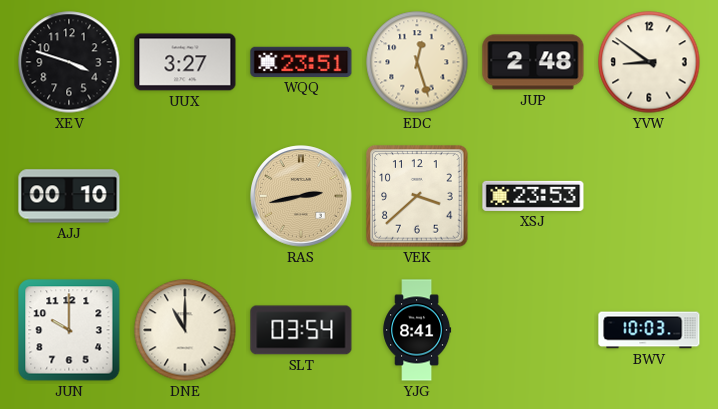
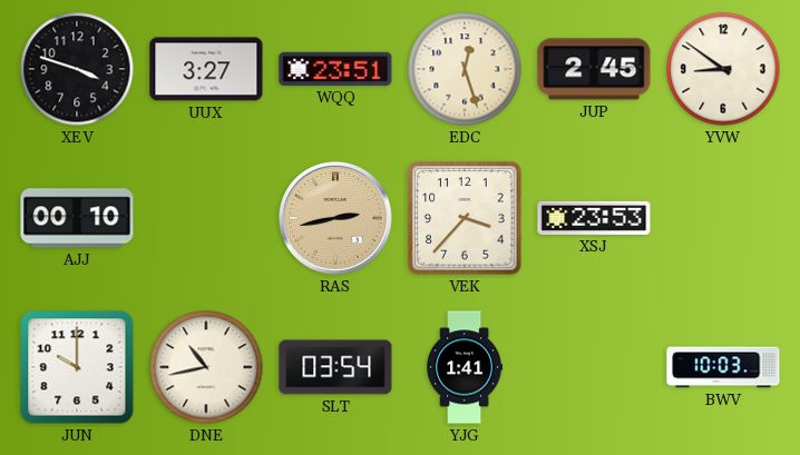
JUP: 2:48 -> 2:45
VEK: 3:38 -> 3:37
DNE: 11:00 -> 10:43
YJG: 8:41 -> 1:41
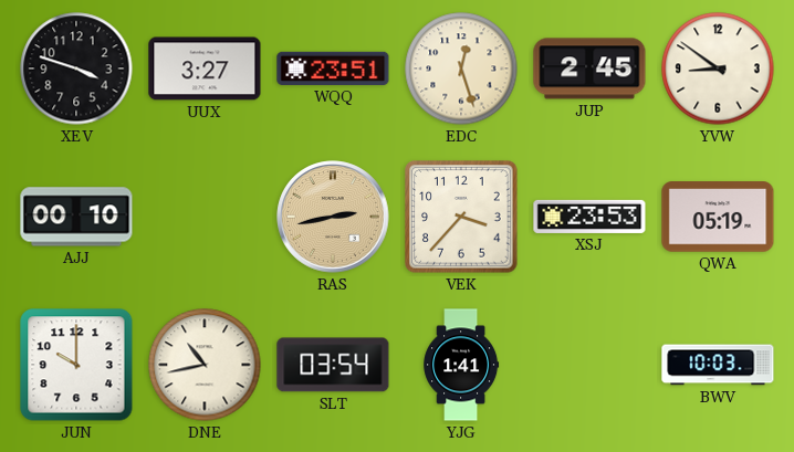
QWA: none -> 05:19
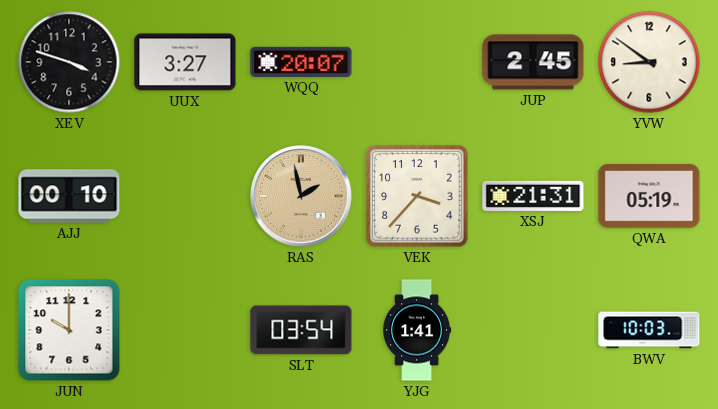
WQQ: 23:51 -> 20:07
EDC: 12:27 -> none
RAS: 2:43 -> 1:58
XSJ: 23:53 -> 21:31
DNE: 10:43 -> none
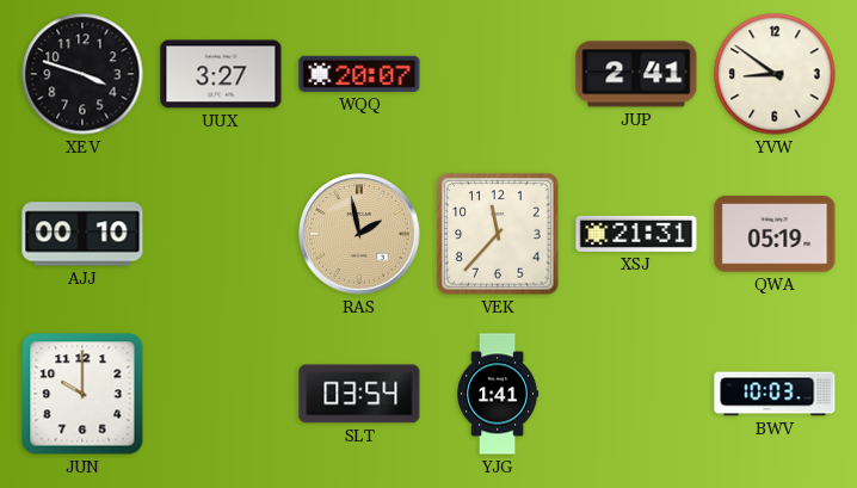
JUP: 2:45 -> 2:41
VEK: 3:37 -> 11:37
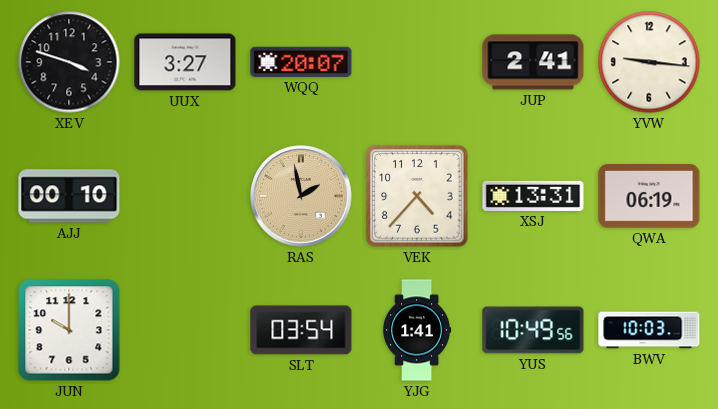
YVW: 8:51 -> 9:16
VEK: 11:37 -> 4:37
XSJ: 21:31 -> 13:31
QWA: 05:19 -> 06:19
YUS: none -> 10:49
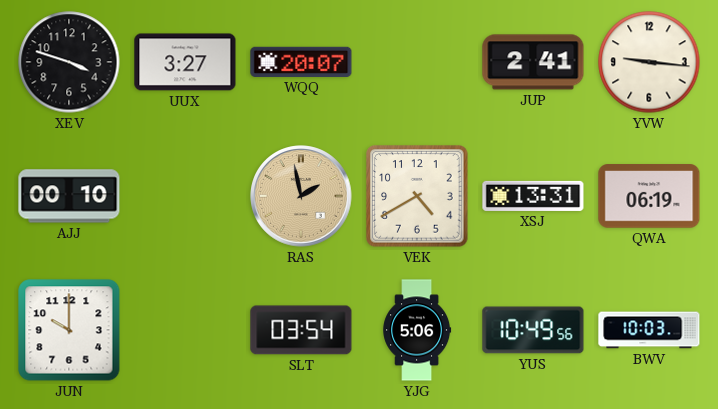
VEK: 4:37 -> 4:40
YJG: 1:41 -> 5:06
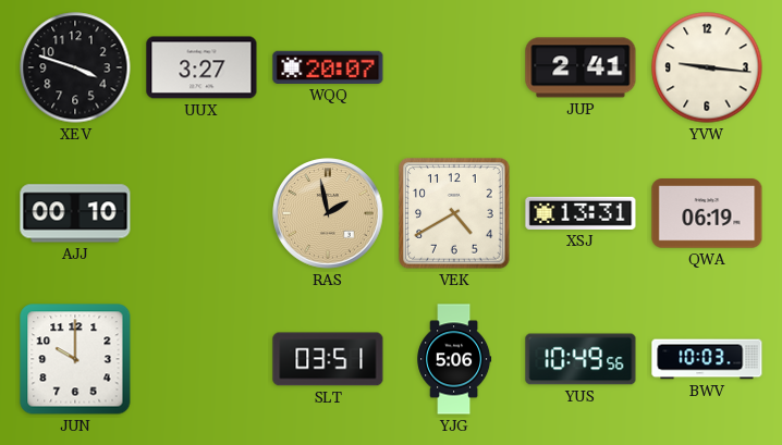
SLT: 03:54 -> 03:51
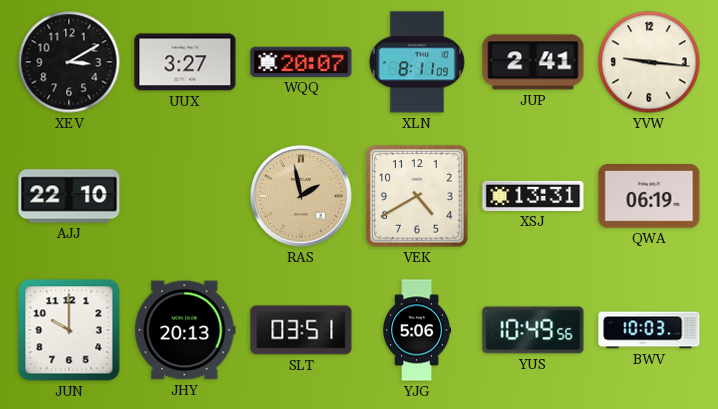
XEV: 3:48 -> 3:10
XLN: none -> 8:11
AJJ: 00:10 -> 22:10
JHY: none -> 20:13
